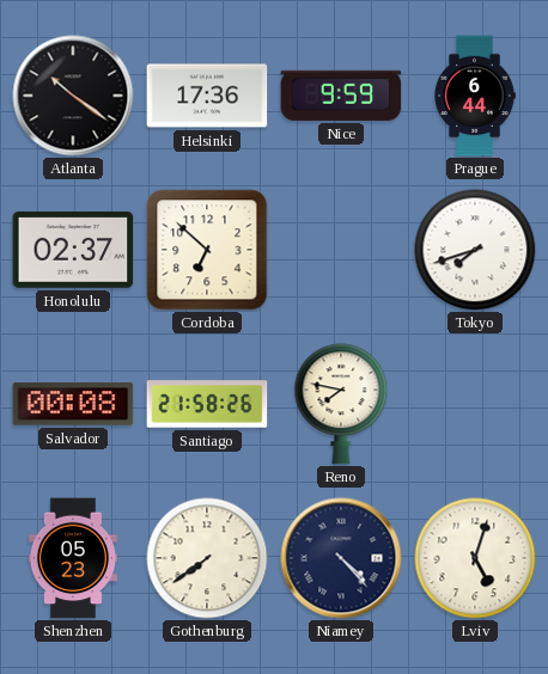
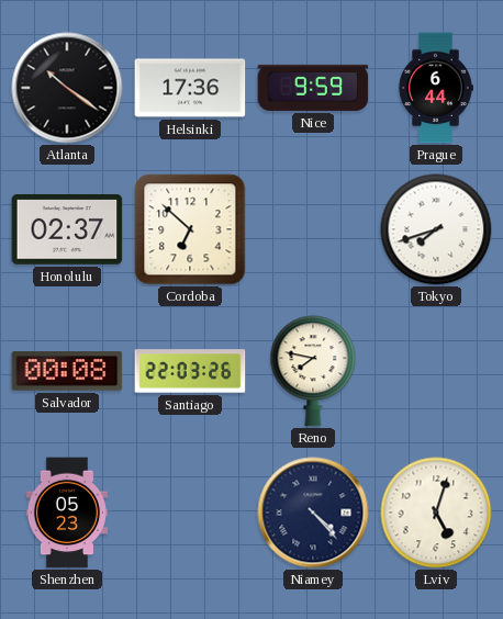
Santiago: 21:58 -> 22:03
Gothenburg: 7:39 -> none
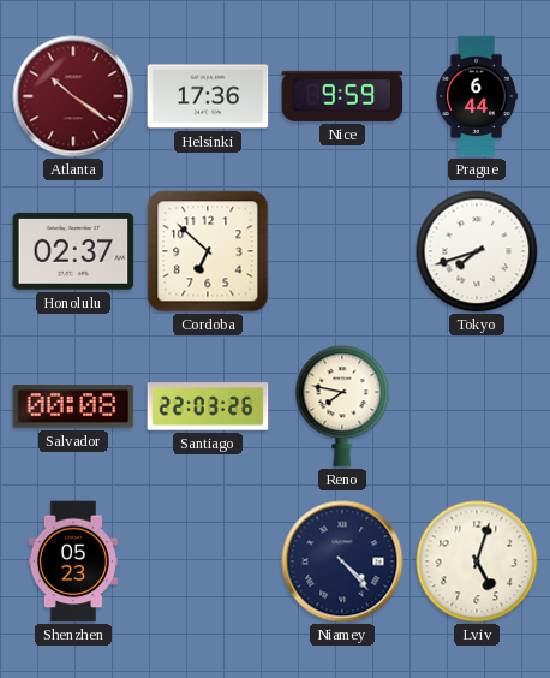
Atlanta dial: black -> burgundy
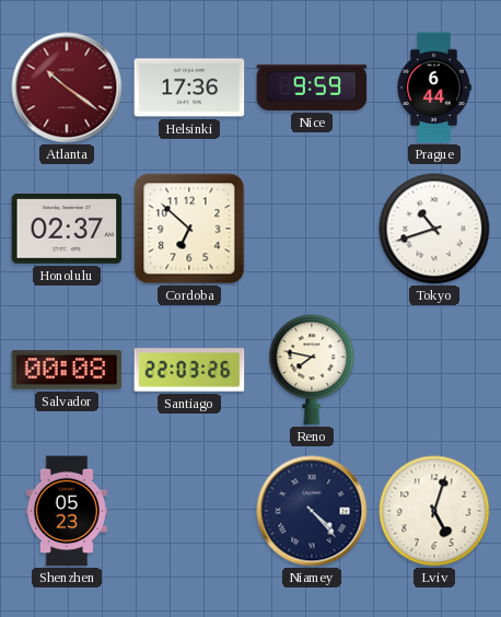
Tokyo: 7:42 -> 10:42
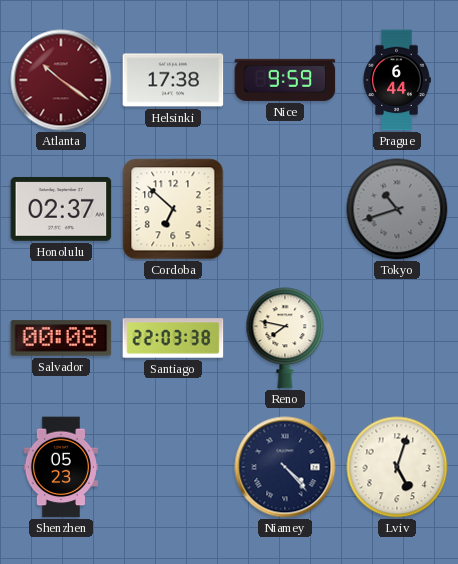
Helsinki: 17:36 -> 17:38
Tokyo dial: white -> grey
Santiago: 22:03:26 -> 22:03:38
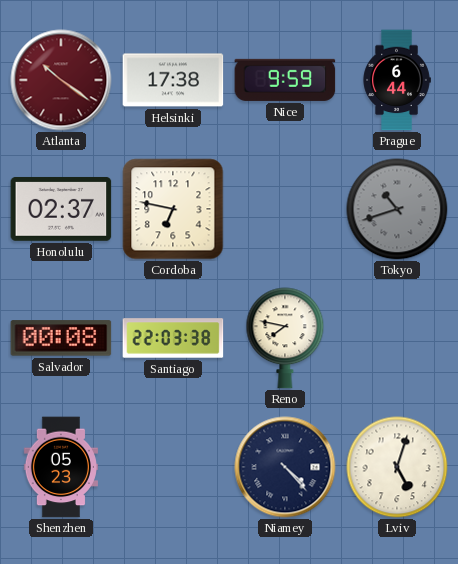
Cordoba: 6:52 -> 6:47
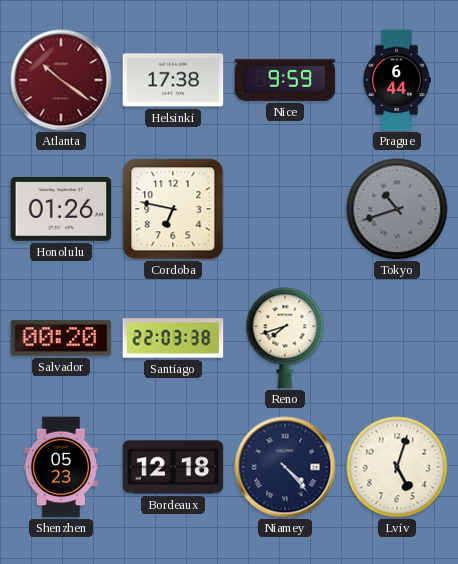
Honolulu: 02:37 -> 01:26
Salvador: 00:08 -> 00:20
Reno: 7:47 -> 7:42
Bordeaux: none -> 12:18
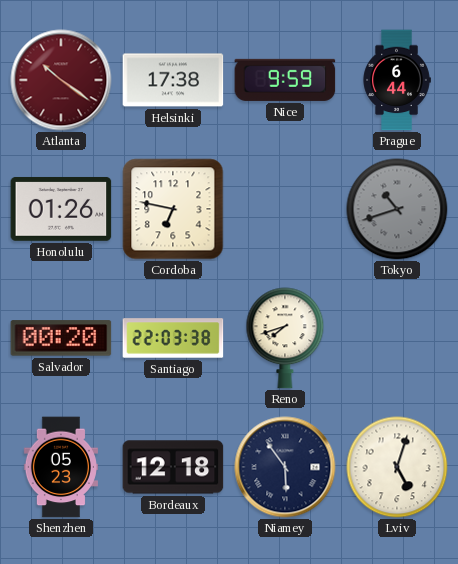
Niamey: 4:23 -> 5:54
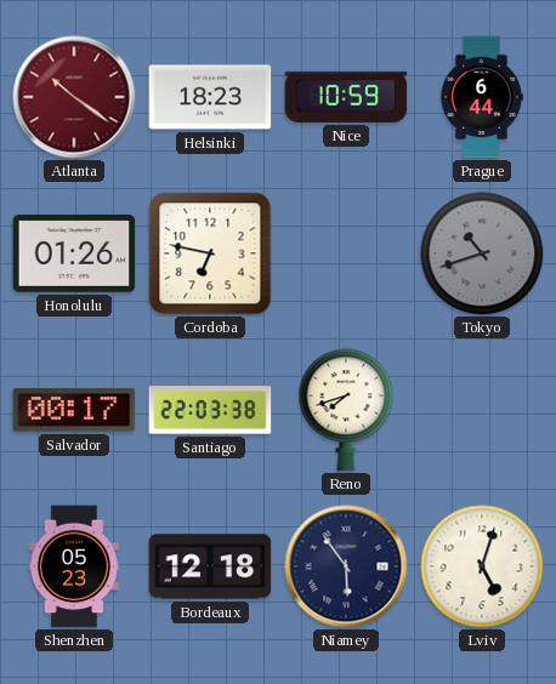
Helsinki: 17:38 -> 18:23
Nice: 9:59 -> 10:59
Salvador: 00:20 -> 00:17
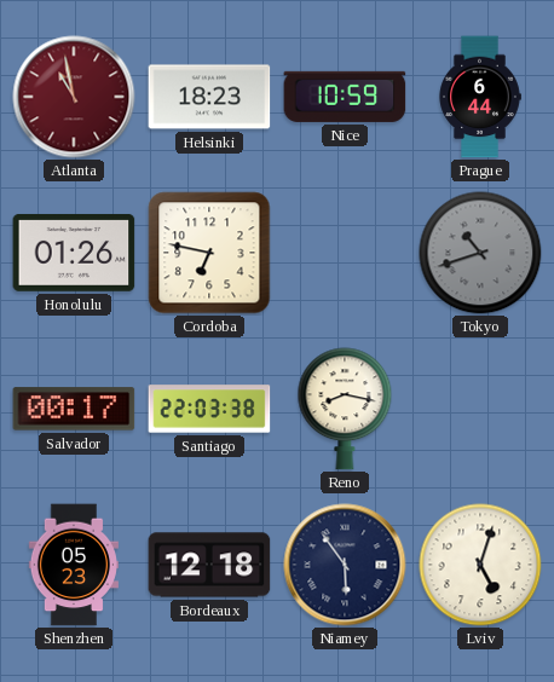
Atlanta: 10:21 -> 10:58
Reno: 7:42 -> 8:17
